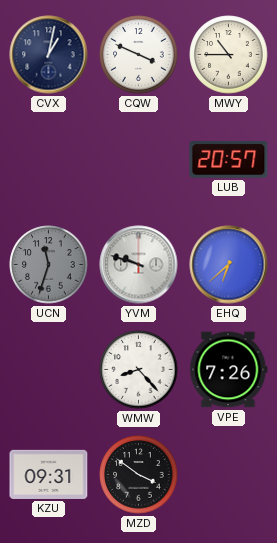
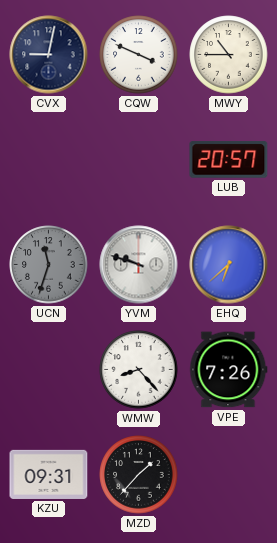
CVX: 1:02 -> 9:02
MZD: 3:51 -> 1:37
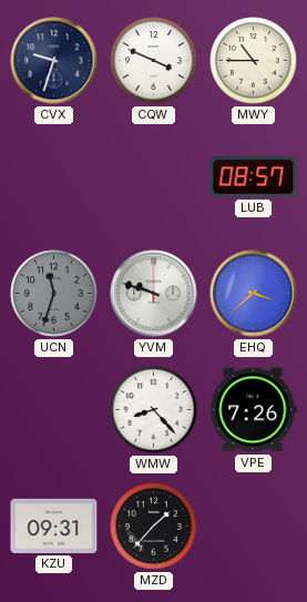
CVX: 9:02 -> 9:33
LUB: 20:57 -> 08:57
EHQ: 6:38 -> 3:38
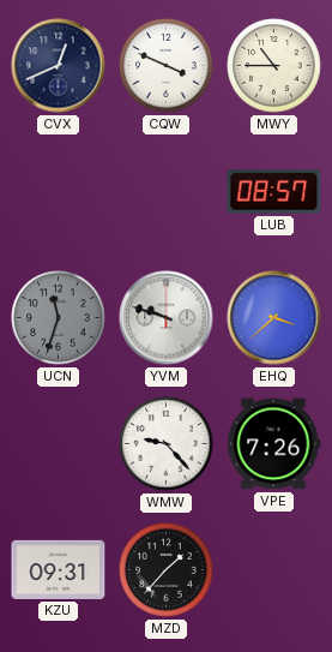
CVX: 9:33 -> 12:41
WMW: 8:23 -> 9:23
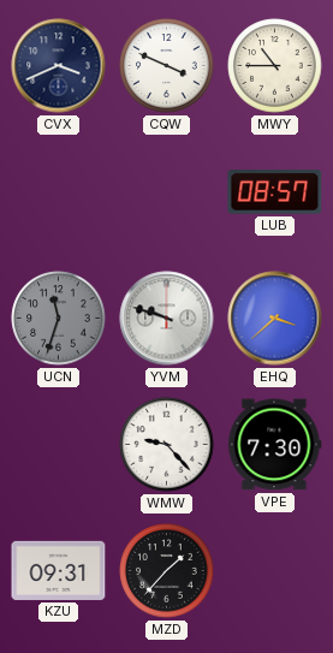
CVX: 12:41 -> 3:41
VPE: 7:26 -> 7:30
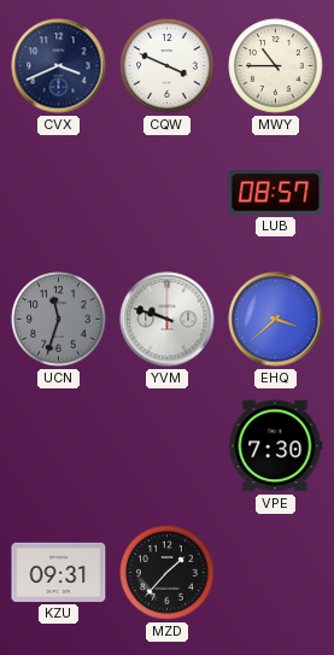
WMW: 9:23 -> none
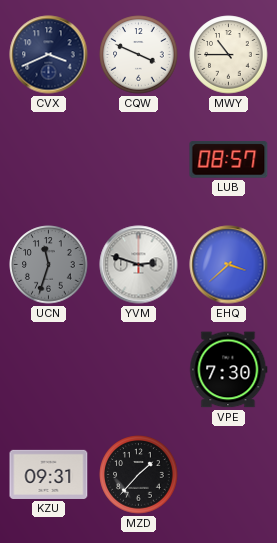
YVM: 9:48 -> 2:48
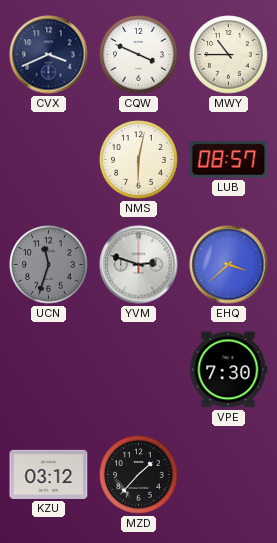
NMS: none -> 6:02
KZU: 09:31 -> 03:12
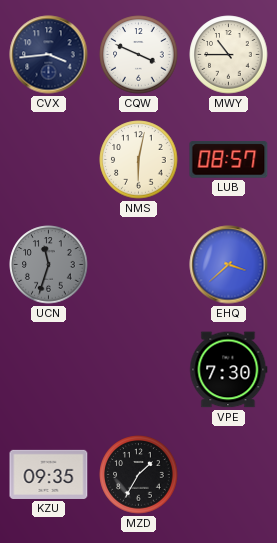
CVX: 3:41 -> 3:44
YVM: 2:48 -> none
KZU: 03:12 -> 09:35
MZD: 1:37 -> 1:35
